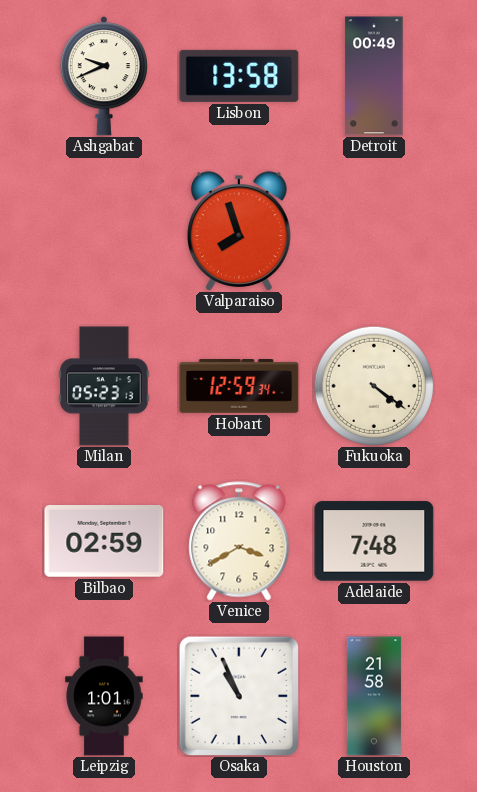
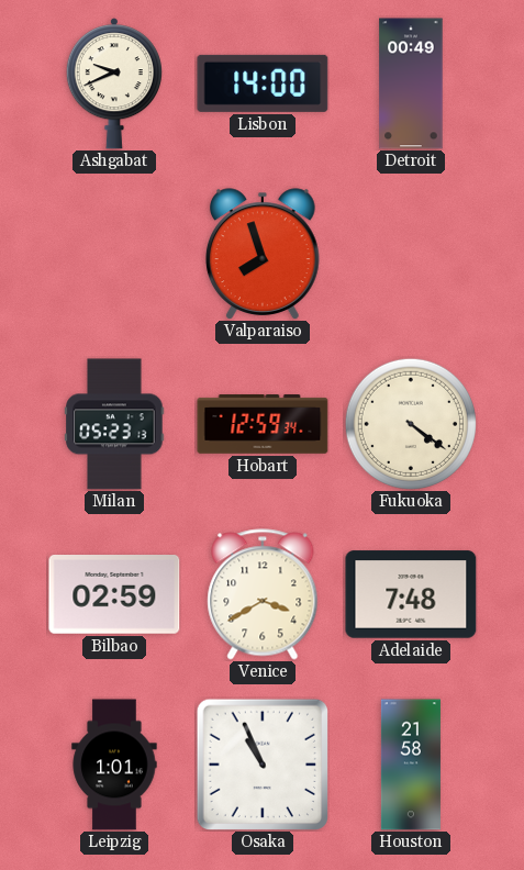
Lisbon: 13:58 -> 14:00
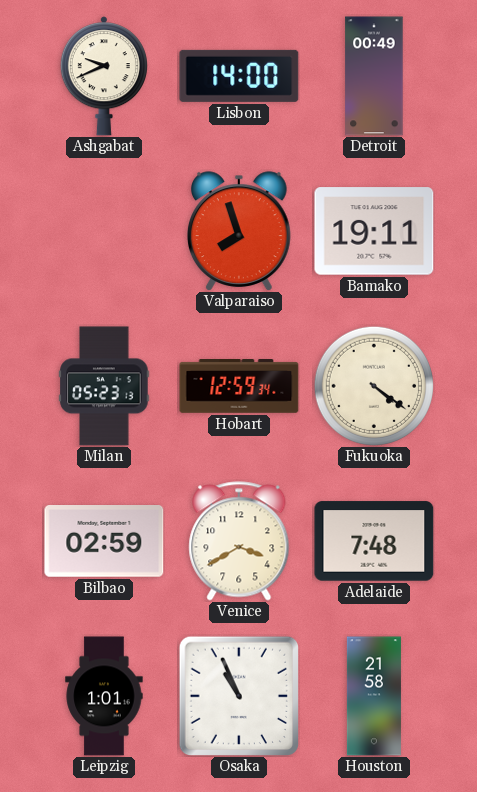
Bamako: none -> 19:11
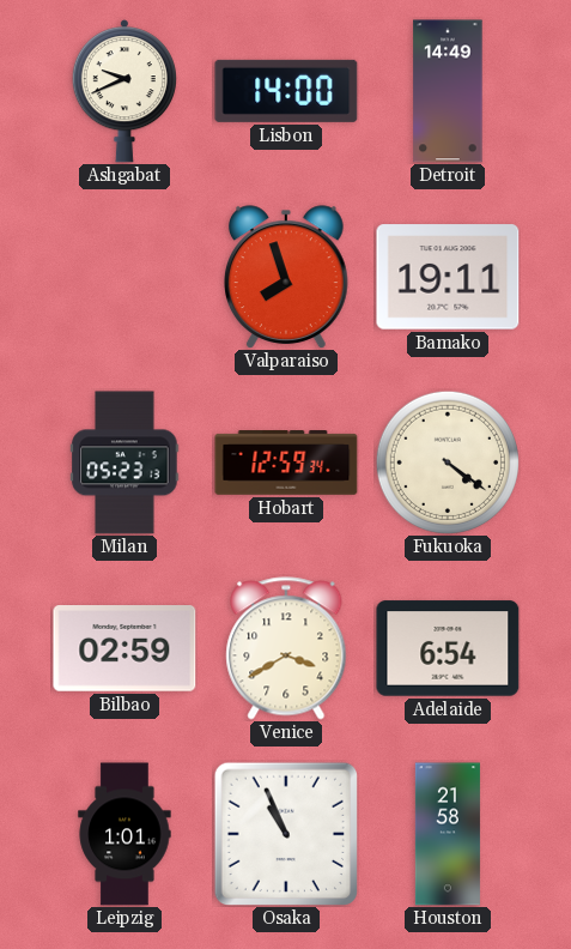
Detroit: 00:49 -> 14:49
Adelaide: 7:48 -> 6:54
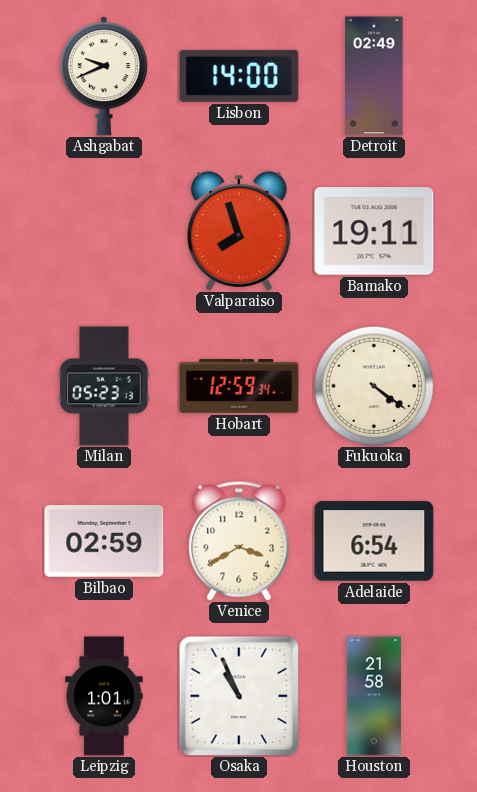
Detroit: 14:49 -> 02:49
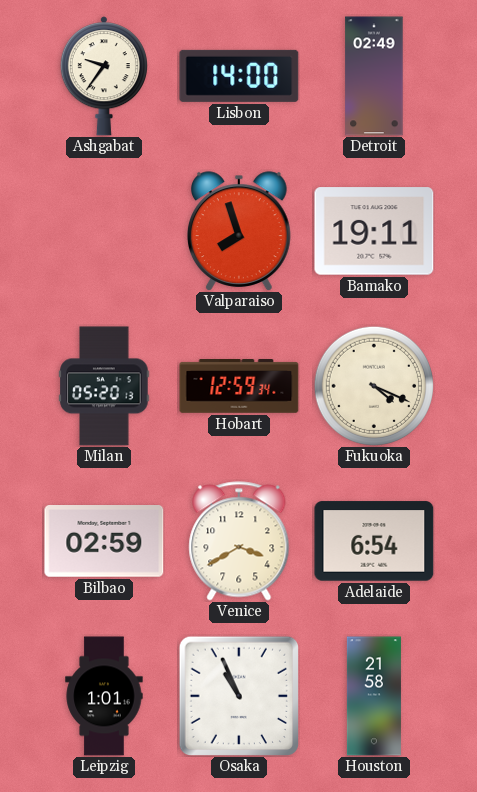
Ashgabat: 9:41 -> 9:36
Milan: 05:23 -> 05:20
Fukuoka: 4:21 -> 4:19
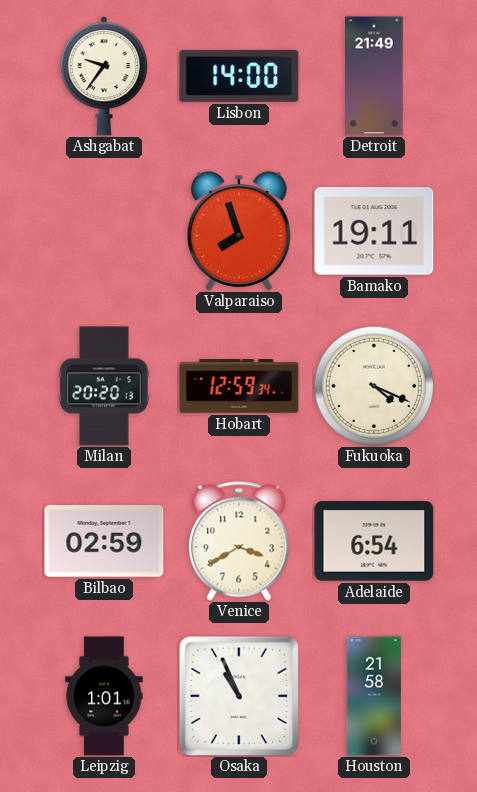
Detroit: 02:49 -> 21:49
Milan: 05:20 -> 20:20
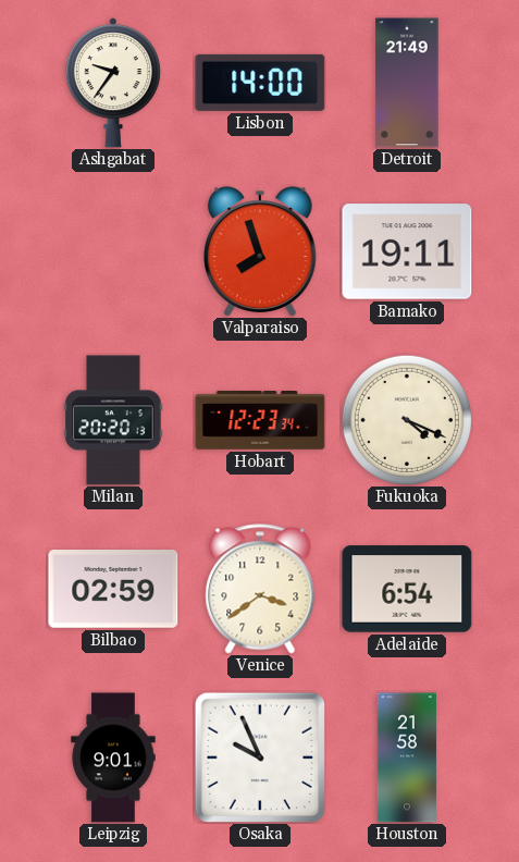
Hobart: 12:59 -> 12:23
Venice: 3:40 -> 3:39
Leipzig: 1:01 -> 9:01
Osaka: 10:56 -> 9:56
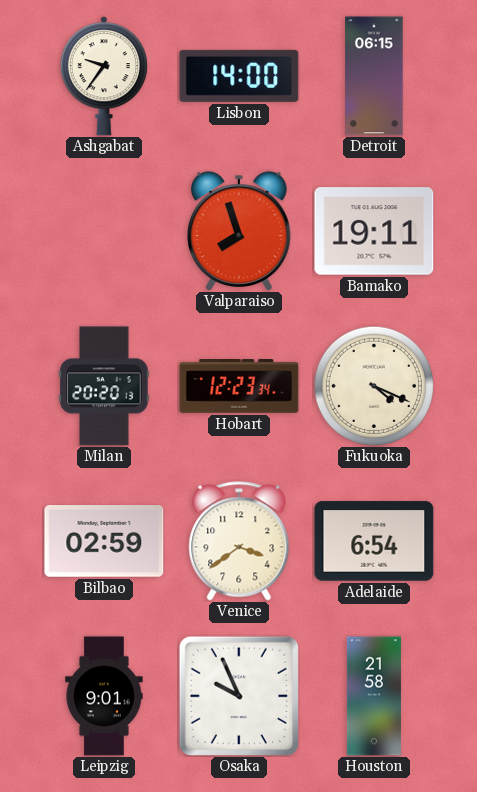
Detroit: 21:49 -> 06:15
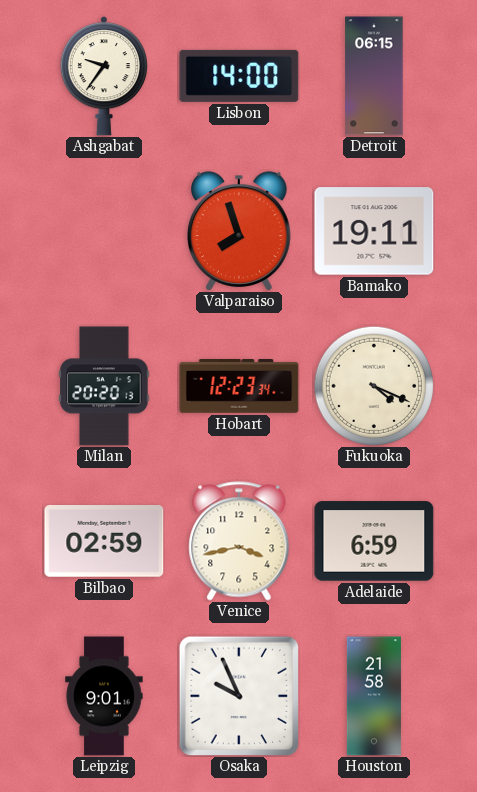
Venice: 3:39 -> 3:43
Adelaide: 6:54 -> 6:59
